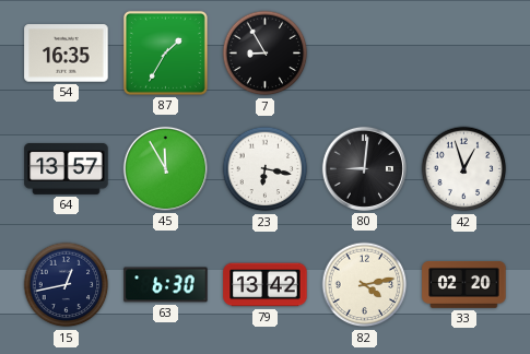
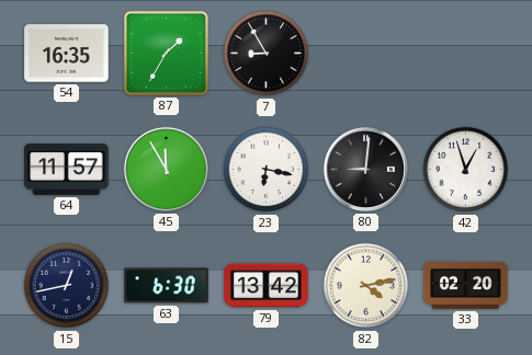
64: 13:57 -> 11:57
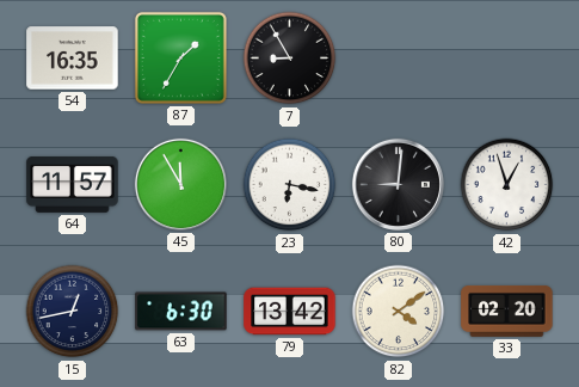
82: 4:13 -> 4:09
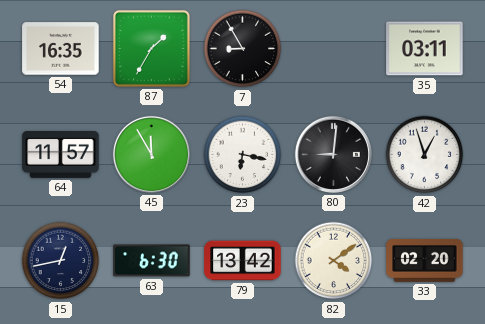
35: none -> 03:11
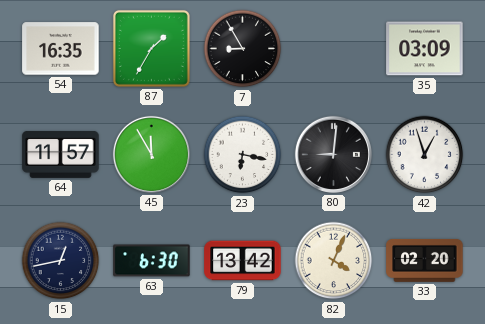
35: 03:11 -> 03:09
82: 4:09 -> 4:04
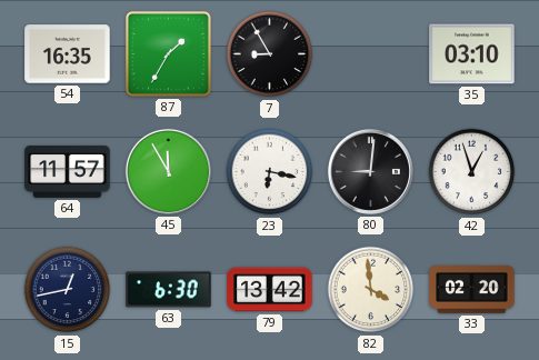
35: 03:09 -> 03:10
82: 4:04 -> 3:59
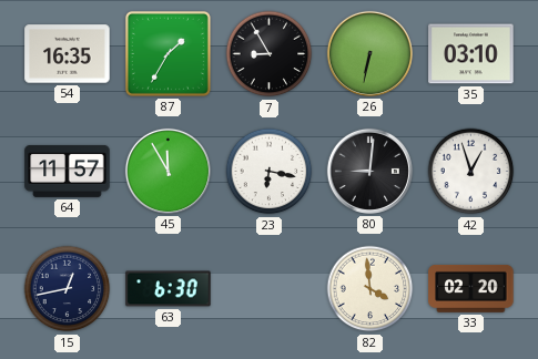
26: none -> 6:32
79: 13:42 -> none
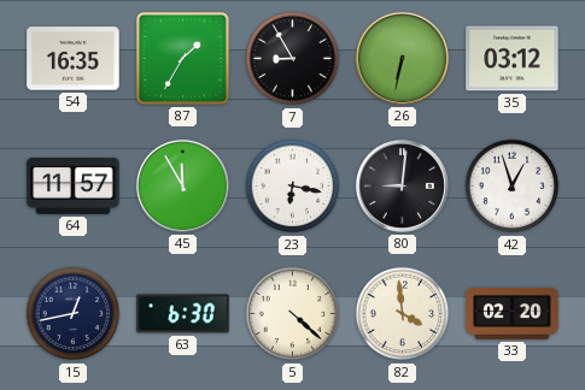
35: 03:10 -> 03:12
5: none -> 4:22
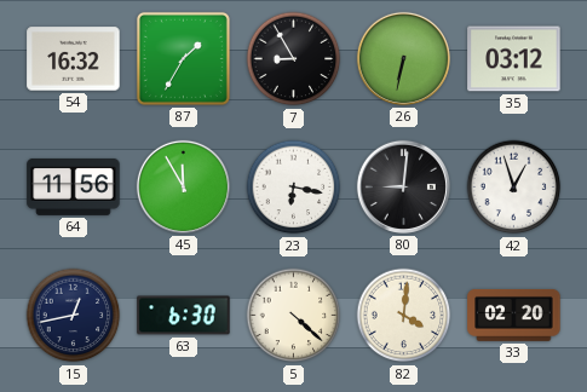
54: 16:35 -> 16:32
64: 11:57 -> 11:56
82: 3:59 -> 4:01
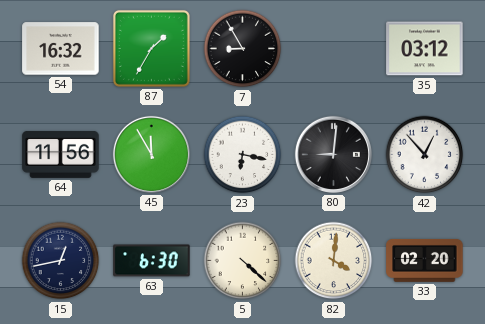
26: 6:32 -> none
42: 12:57 -> 12:53
